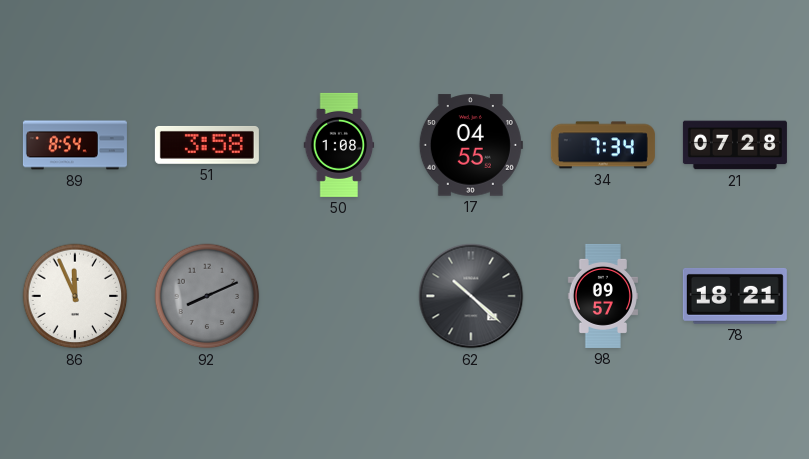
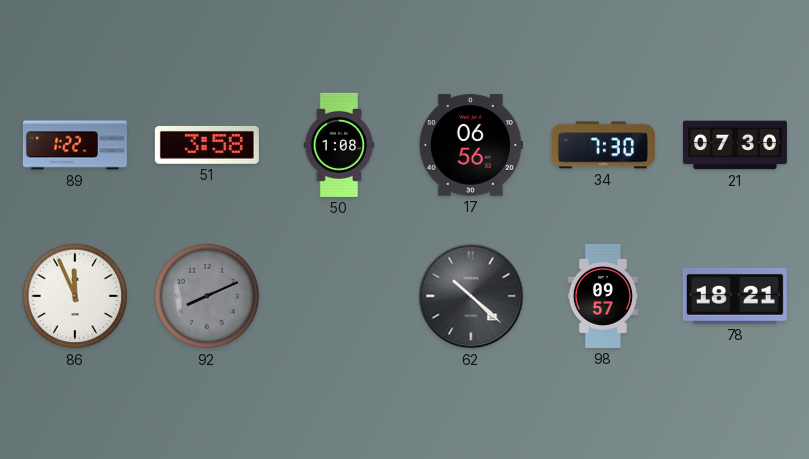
89: 8:54 -> 1:22
17: 04:55 -> 06:56
34: 7:34 -> 7:30
21: 07:28 -> 07:30
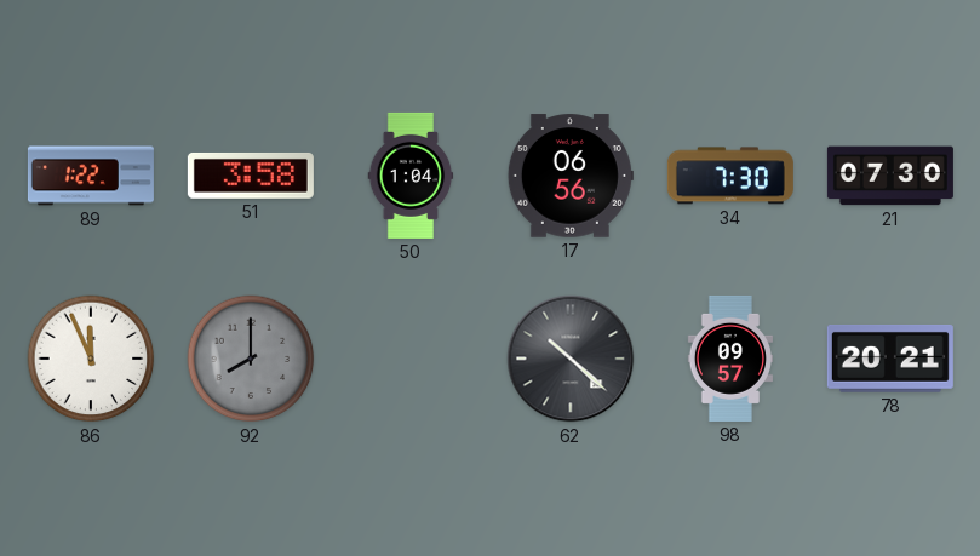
50: 1:08 -> 1:04
92: 8:11 -> 8:00
78: 18:21 -> 20:21
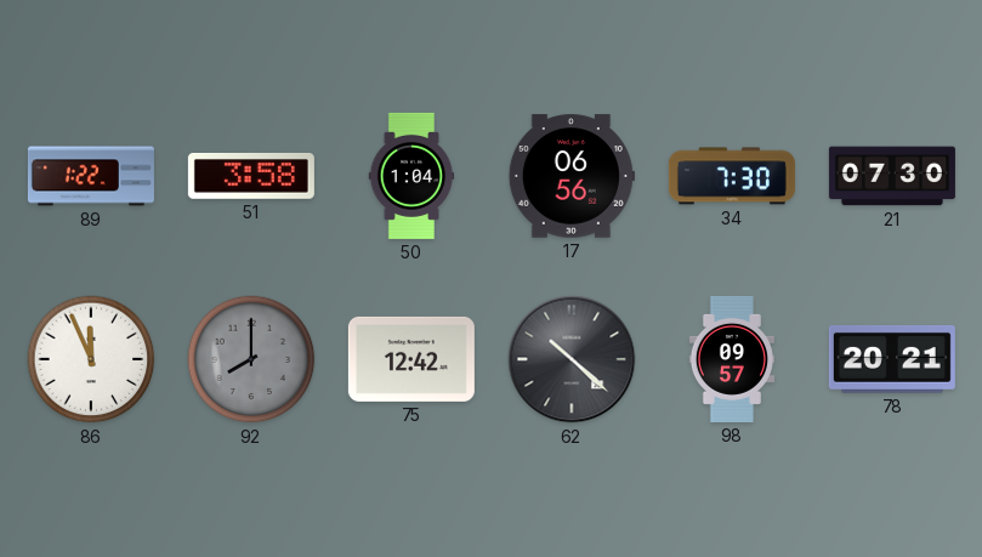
75: none -> 12:42
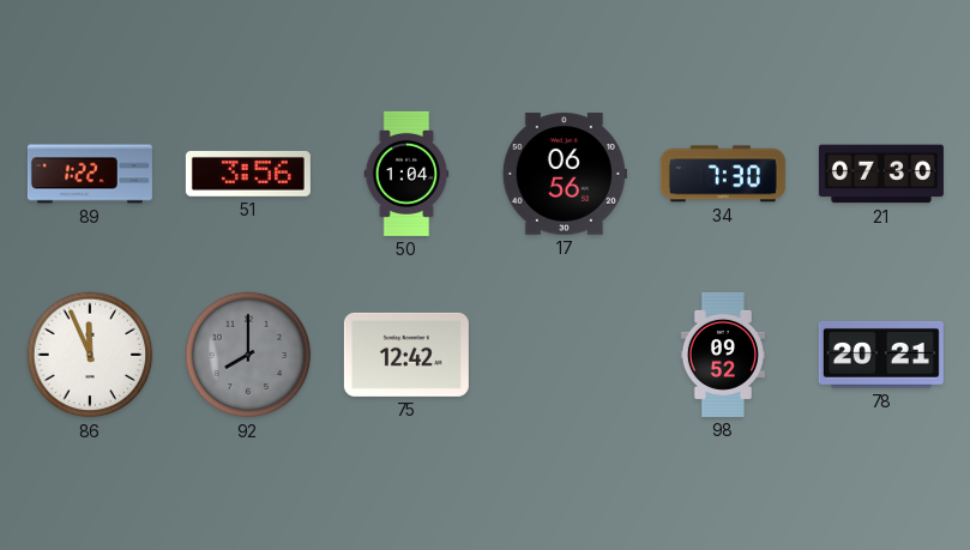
51: 3:58 -> 3:56
62: 10:22 -> none
98: 09:57 -> 09:52
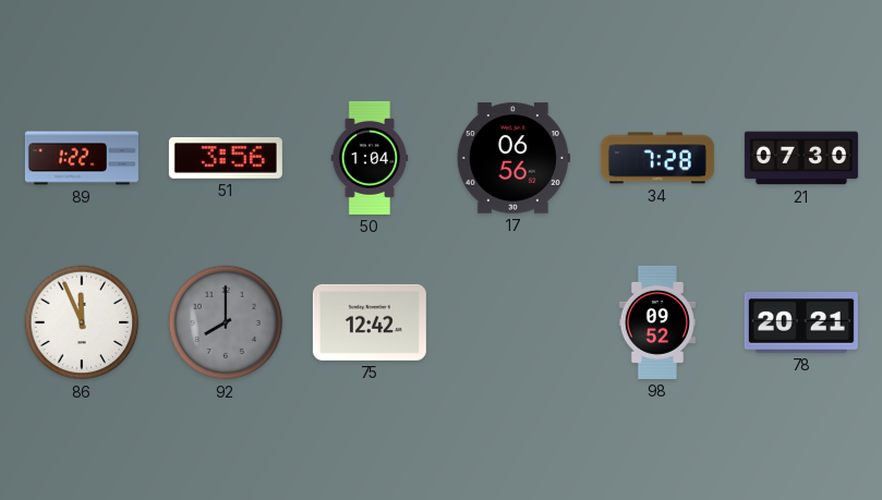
34: 7:30 -> 7:28
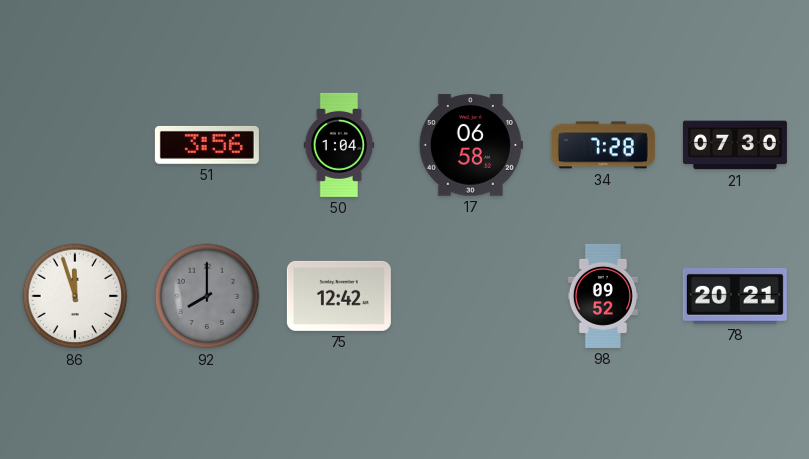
89: 1:22 -> none
17: 06:56 -> 06:58
86: 11:56 -> 11:57
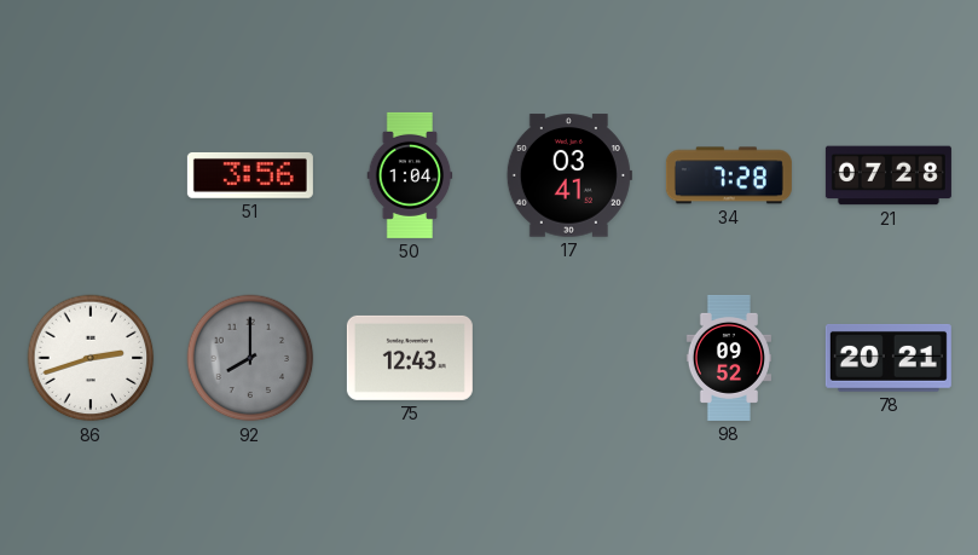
17: 06:58 -> 03:41
21: 07:30 -> 07:28
86: 11:57 -> 2:42
75: 12:42 -> 12:43
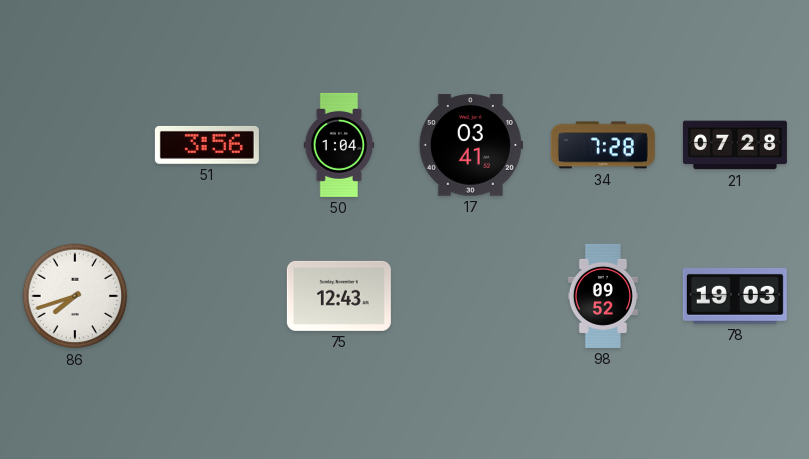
86: 2:42 -> 7:42
92: 8:00 -> none
78: 20:21 -> 19:03
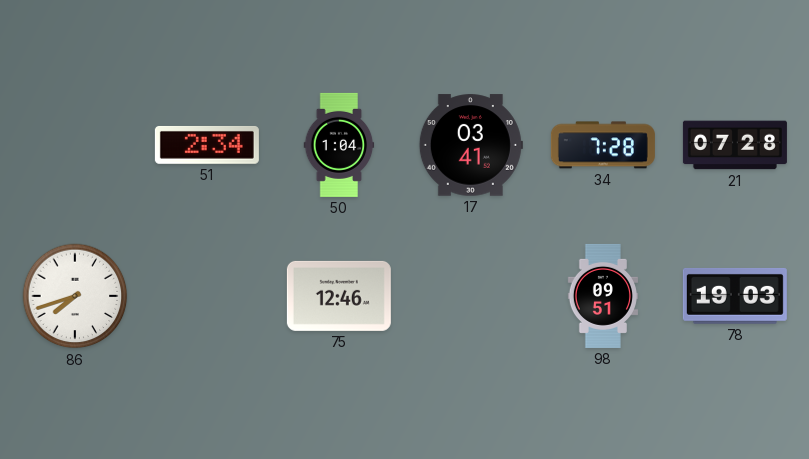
51: 3:56 -> 2:34
75: 12:43 -> 12:46
98: 09:52 -> 09:51
